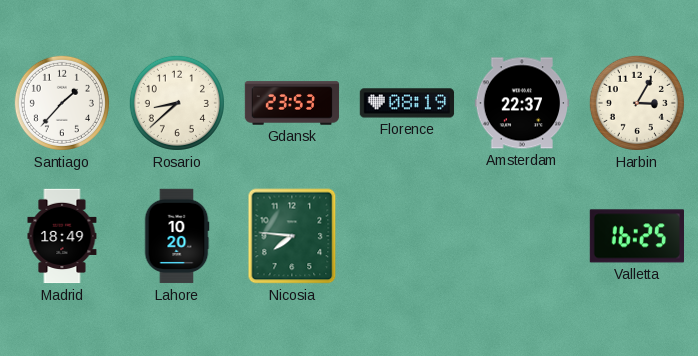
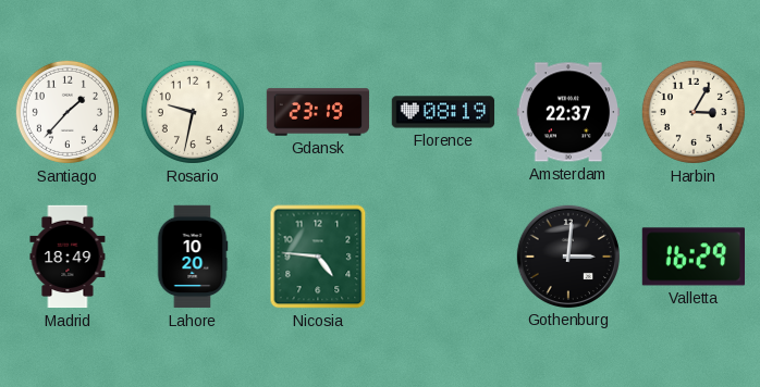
Rosario: 8:38 -> 9:32
Gdansk: 23:53 -> 23:19
Nicosia: 7:46 -> 4:46
Gothenburg: none -> 3:01
Valletta: 16:25 -> 16:29
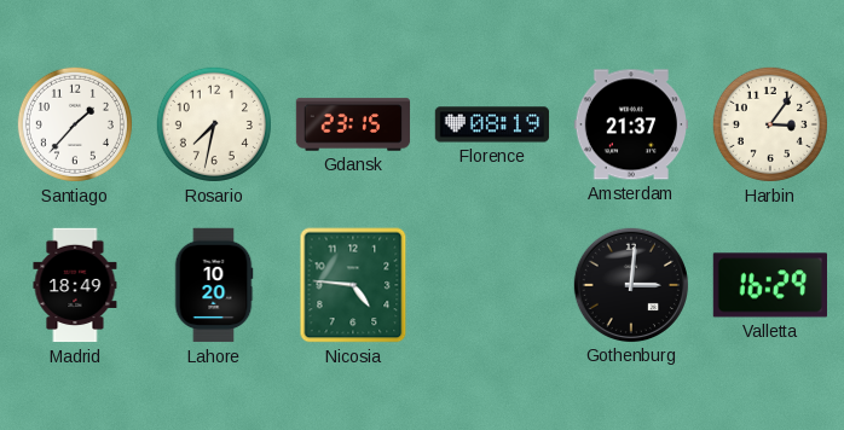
Rosario: 9:32 -> 7:32
Gdansk: 23:19 -> 23:15
Amsterdam: 22:37 -> 21:37
Harbin: 3:05 -> 3:06
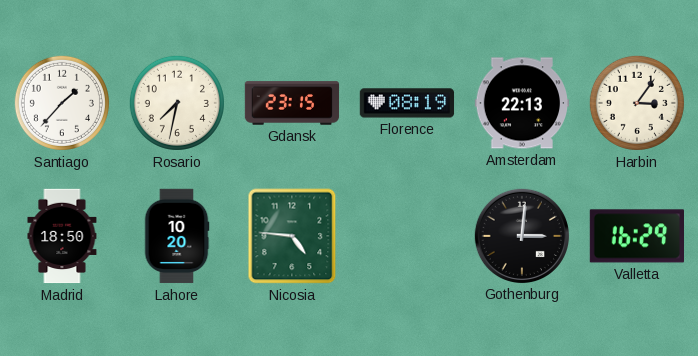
Amsterdam: 21:37 -> 22:13
Madrid: 18:49 -> 18:50
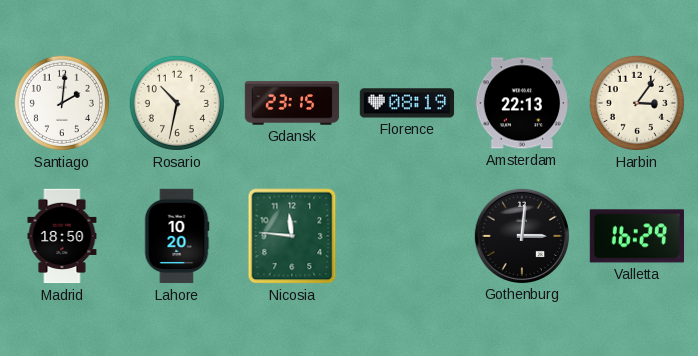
Santiago: 1:37 -> 2:01
Rosario: 7:32 -> 10:32
Nicosia: 4:46 -> 11:46
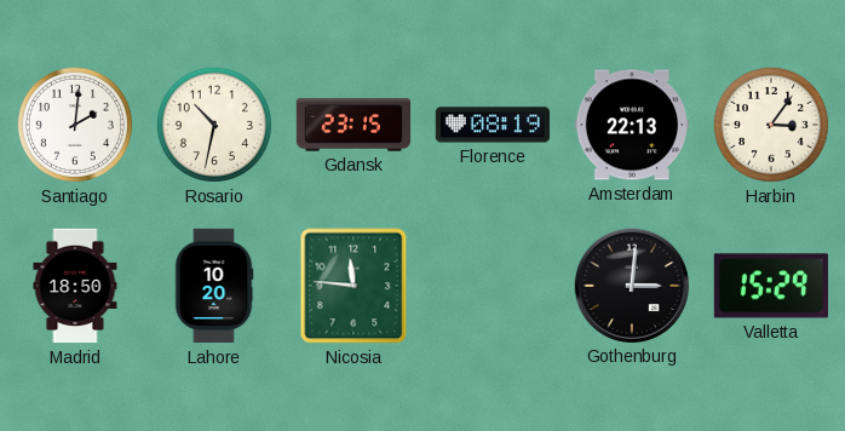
Valletta: 16:29 -> 15:29
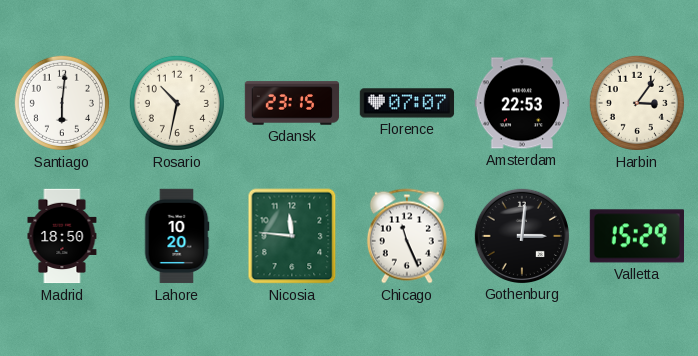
Santiago: 2:01 -> 6:01
Florence: 08:19 -> 07:07
Amsterdam: 22:13 -> 22:53
Chicago: none -> 11:26
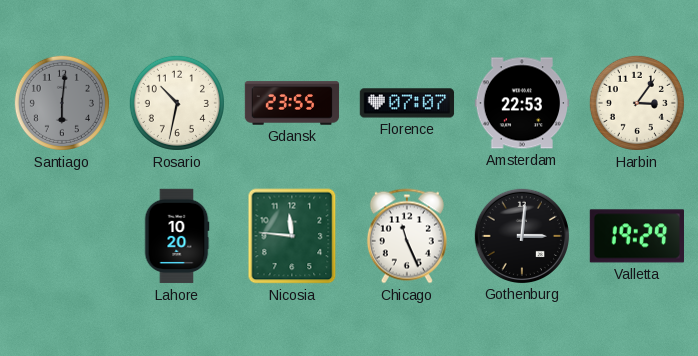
Santiago dial: white -> grey
Gdansk: 23:15 -> 23:55
Madrid: 18:50 -> none
Valletta: 15:29 -> 19:29
